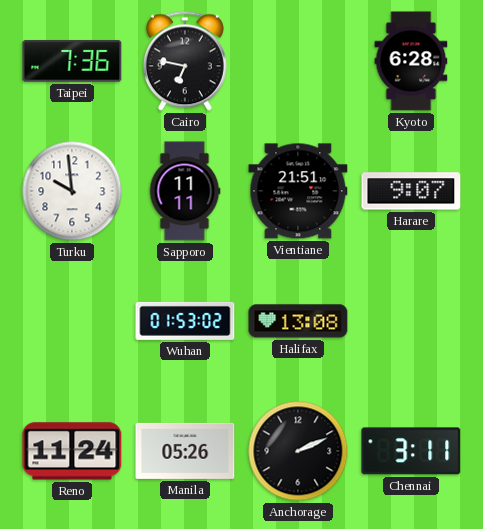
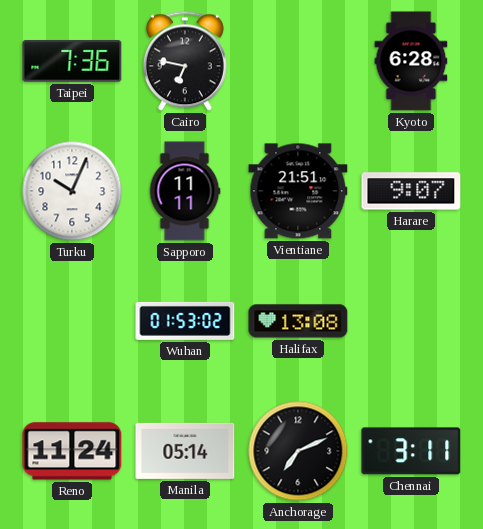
Turku: 9:59 -> 10:04
Manila: 05:26 -> 05:14
Anchorage: 2:11 -> 7:11
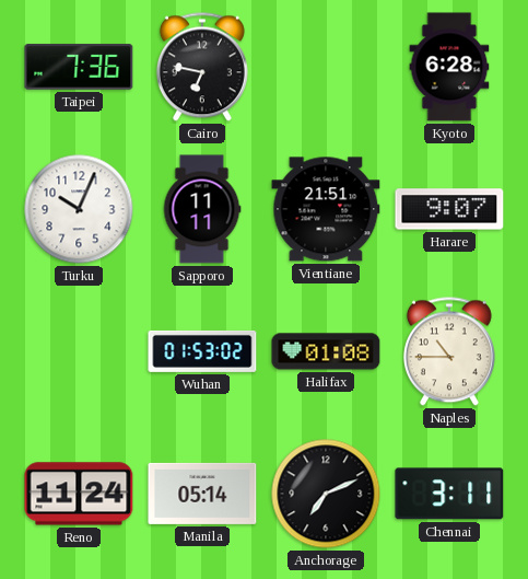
Halifax: 13:08 -> 01:08
Naples: none -> 10:45
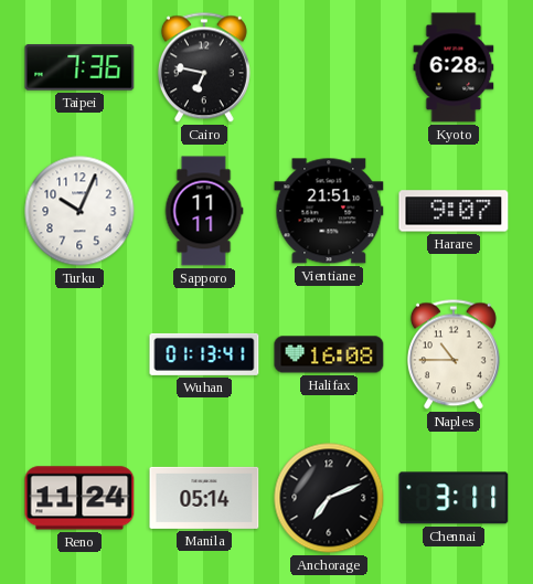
Wuhan: 01:53 -> 01:13
Halifax: 01:08 -> 16:08
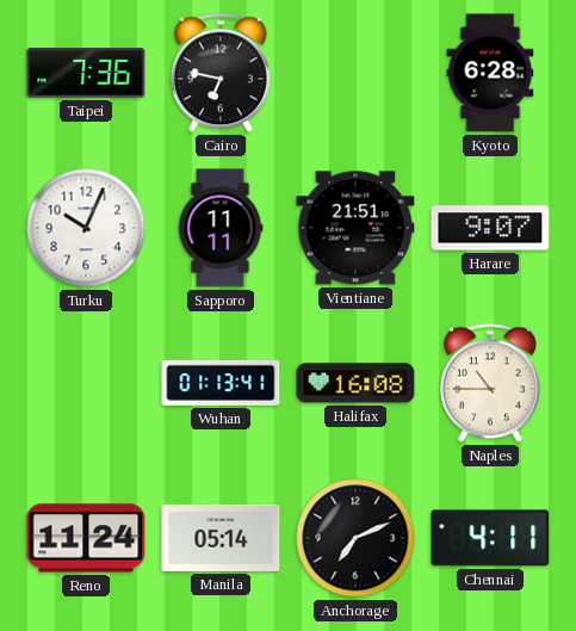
Chennai: 3:11 -> 4:11
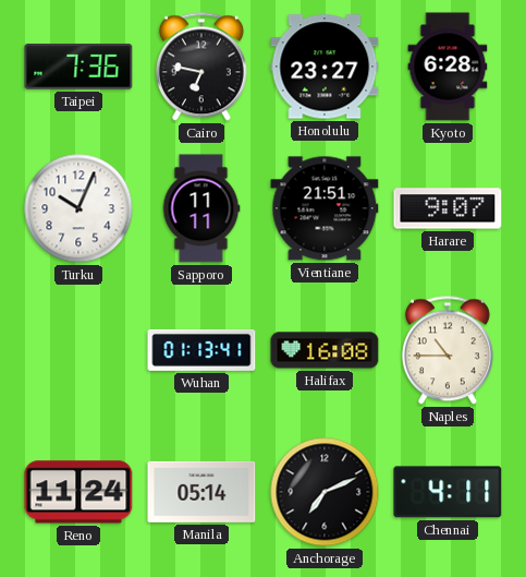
Honolulu: none -> 23:27
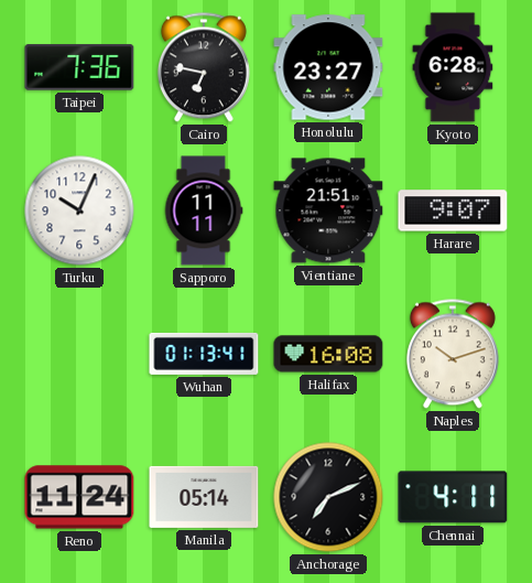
Naples: 10:45 -> 10:12
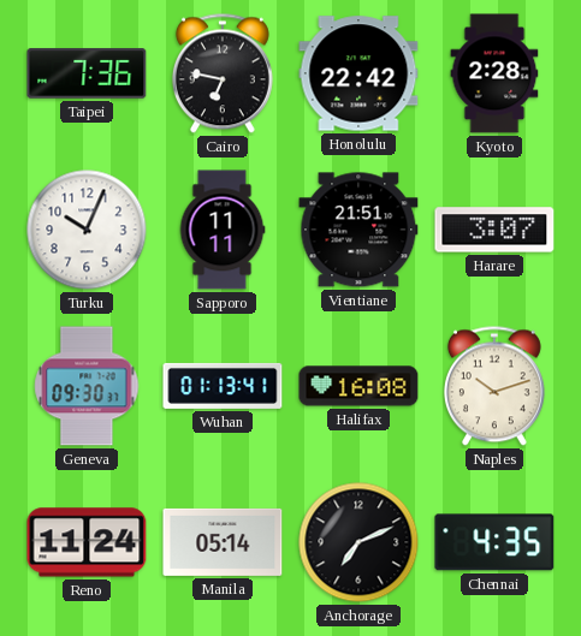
Honolulu: 23:27 -> 22:42
Kyoto: 6:28 -> 2:28
Harare: 9:07 -> 3:07
Geneva: none -> 09:30
Chennai: 4:11 -> 4:35
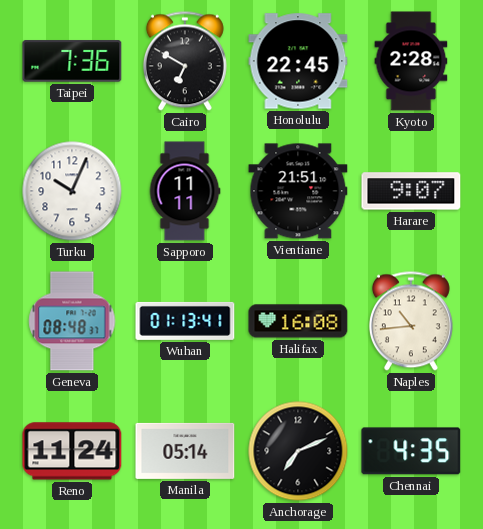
Cairo: 6:47 -> 6:50
Honolulu: 22:42 -> 22:45
Harare: 3:07 -> 9:07
Geneva: 09:30 -> 08:48
Naples: 10:12 -> 10:44
